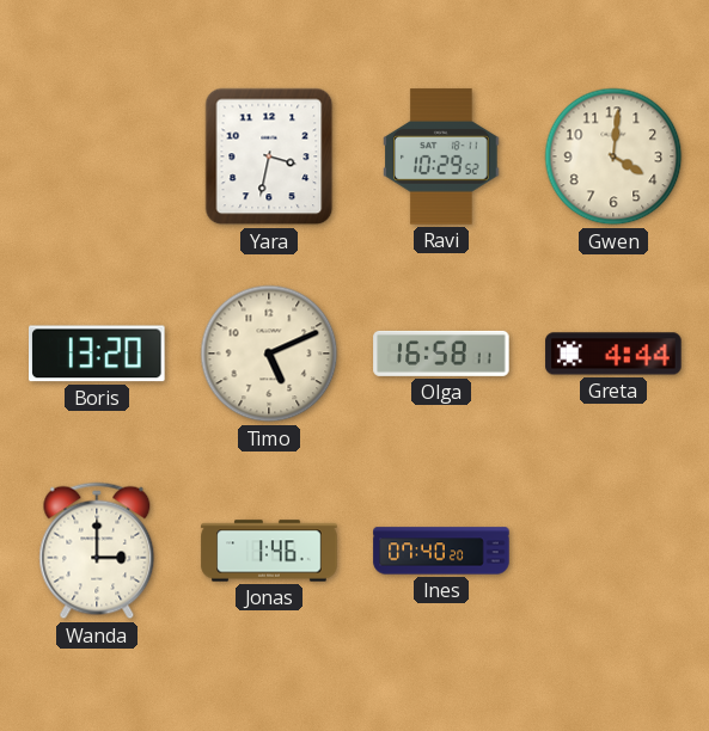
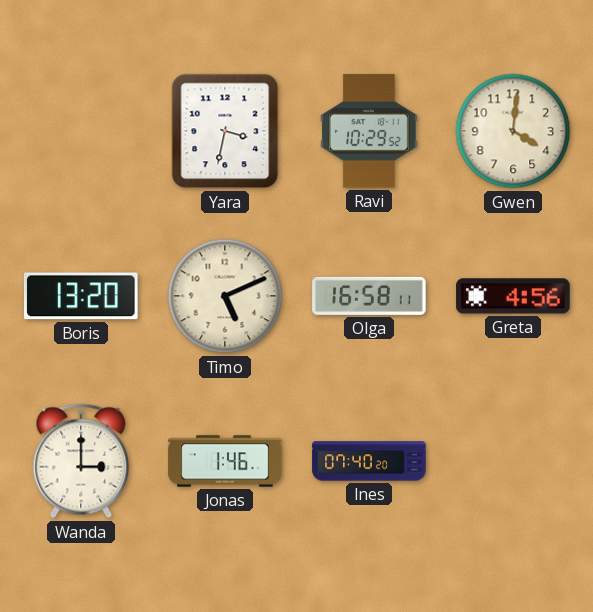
Greta: 4:44 -> 4:56
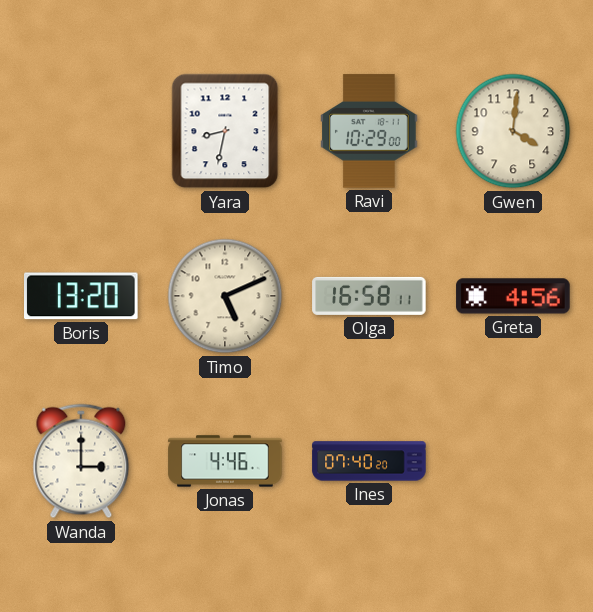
Yara: 3:32 -> 8:32
Ravi: 10:29:52 -> 10:29:00
Jonas: 1:46 -> 4:46
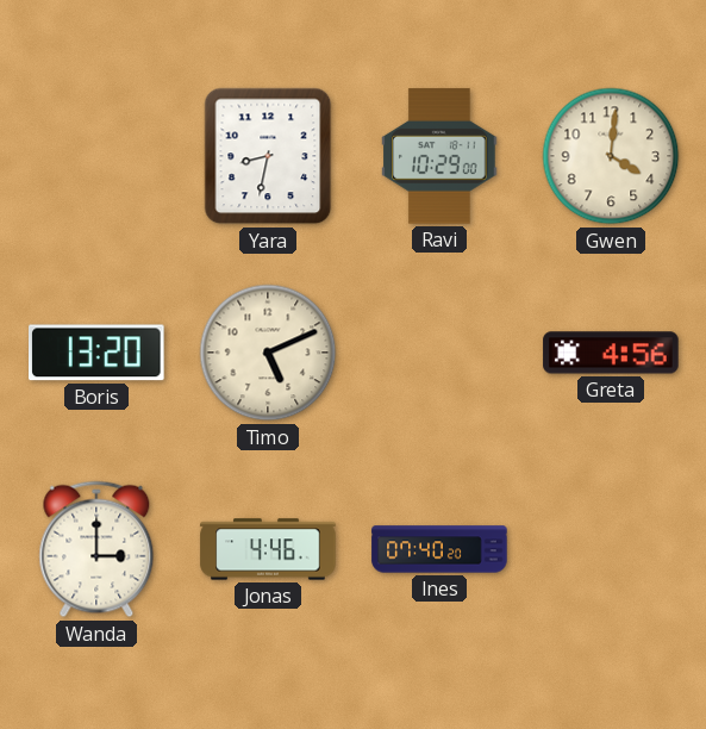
Olga: 16:58 -> none
